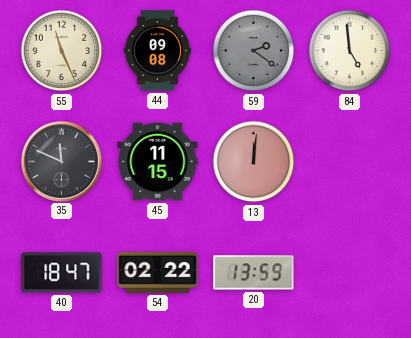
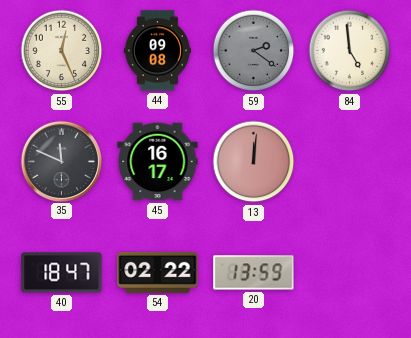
55: 11:26 -> 12:26
45: 11:15 -> 16:17
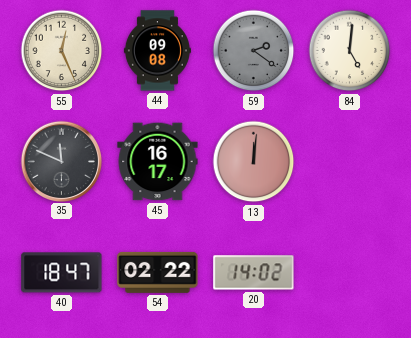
84: 4:59 -> 5:01
20: 13:59 -> 14:02
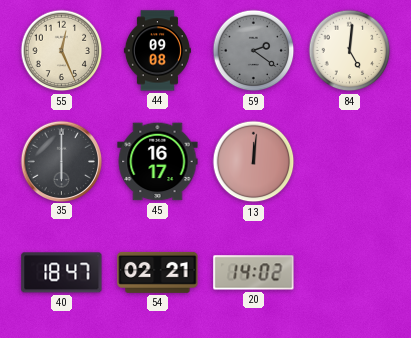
35: 11:49 -> 6:00
54: 02:22 -> 02:21
